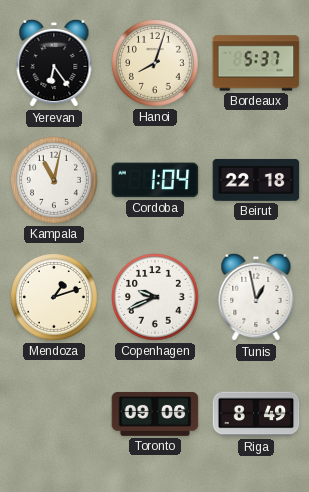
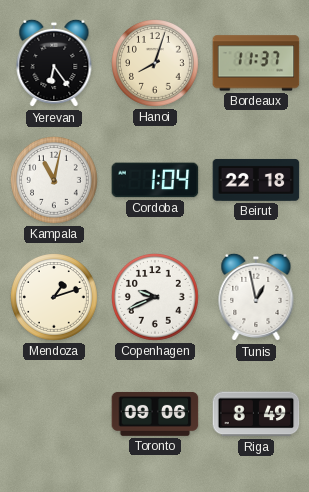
Bordeaux: 5:37 -> 11:37
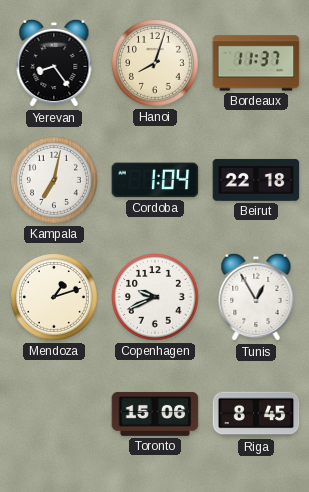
Yerevan: 6:24 -> 8:24
Kampala: 11:02 -> 7:02
Tunis: 12:58 -> 12:55
Toronto: 09:06 -> 15:06
Riga: 8:49 -> 8:45
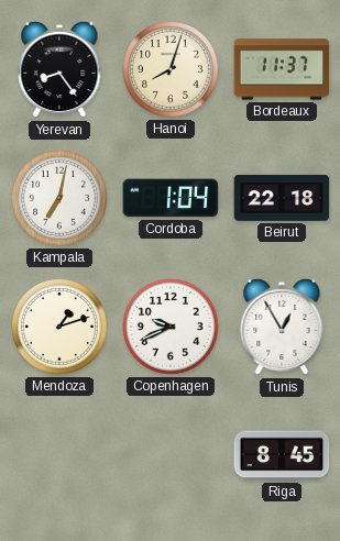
Toronto: 15:06 -> none
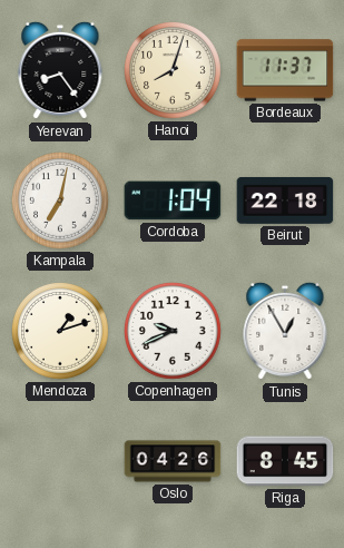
Oslo: none -> 04:26
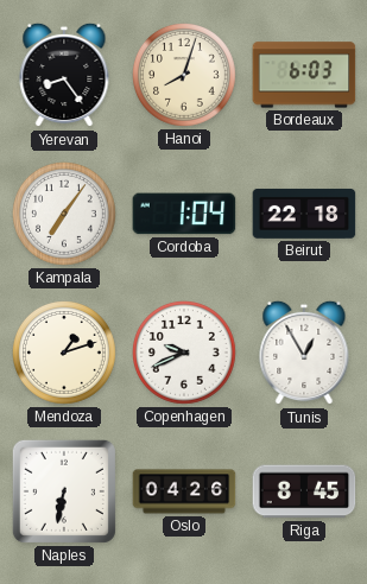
Bordeaux: 11:37 -> 6:03
Kampala: 7:02 -> 7:06
Naples: none -> 6:32
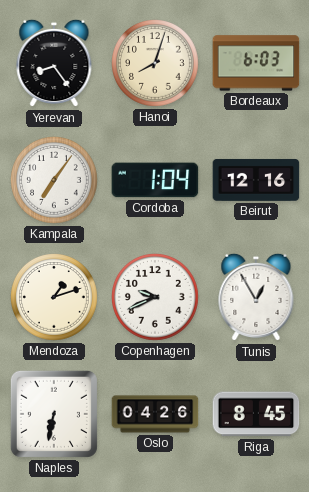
Beirut: 22:18 -> 12:16
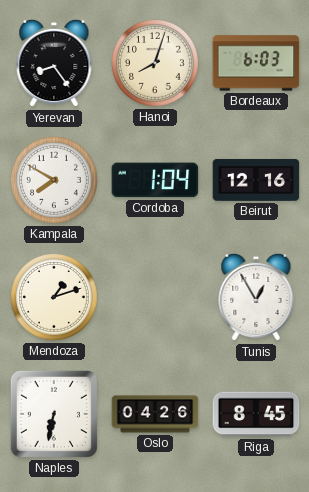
Kampala: 7:06 -> 7:50
Copenhagen: 9:41 -> none
